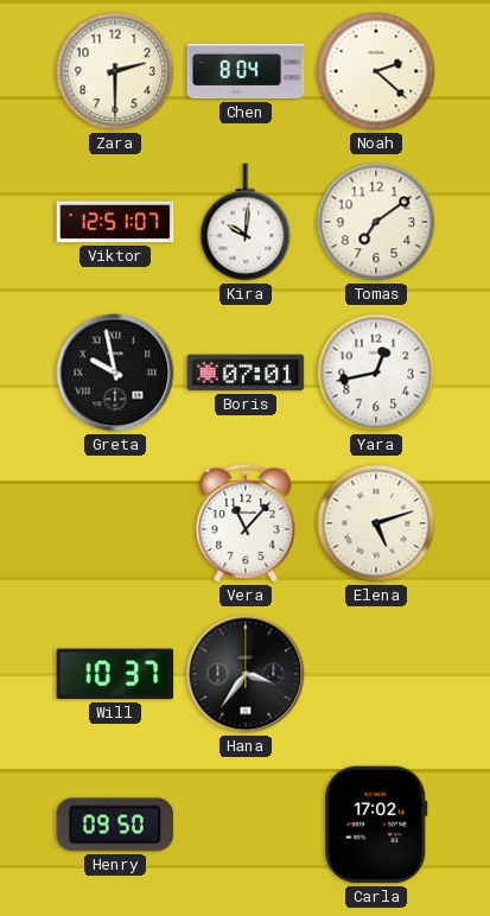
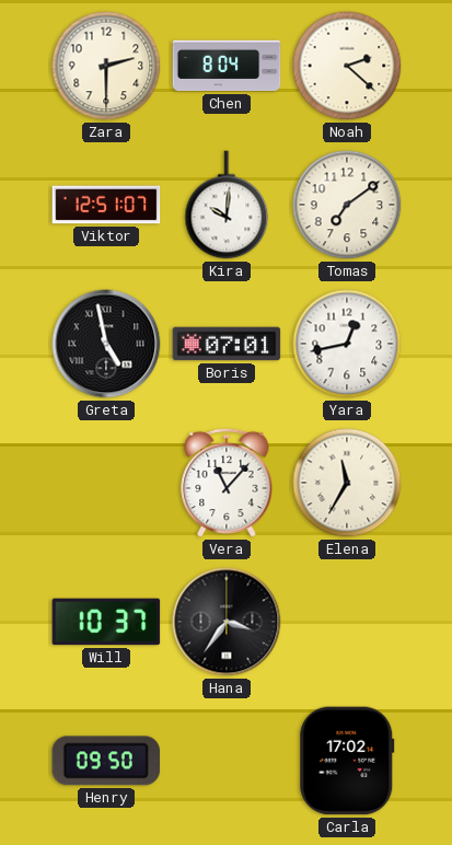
Greta: 9:58 -> 4:58
Elena: 5:12 -> 11:35
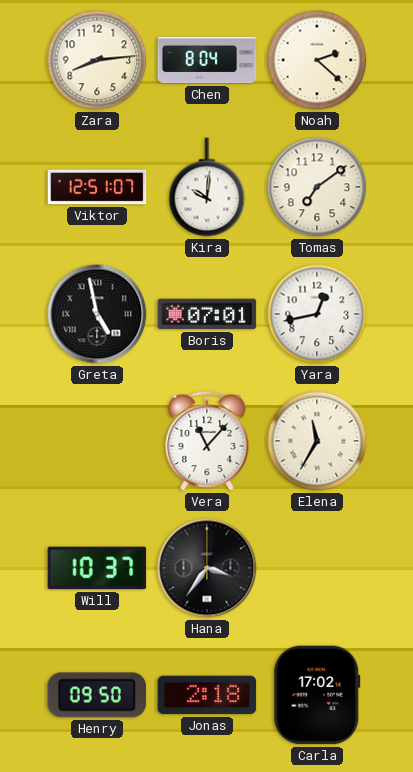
Zara: 2:30 -> 8:14
Jonas: none -> 2:18
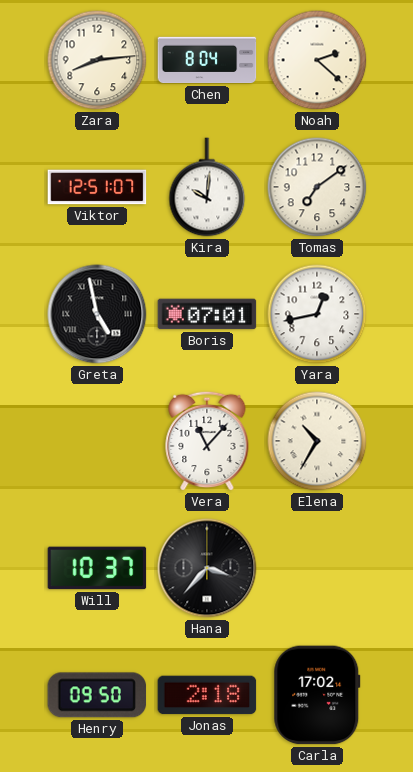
Elena: 11:35 -> 10:35
Hana: 3:36 -> 3:37
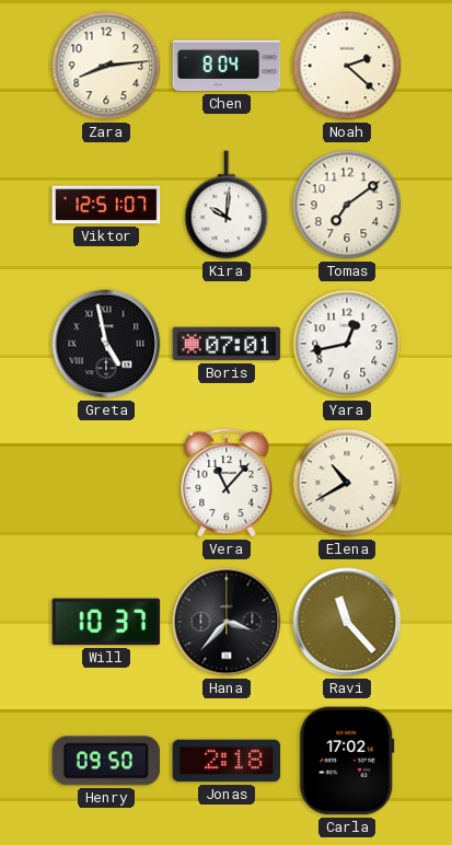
Elena: 10:35 -> 10:40
Ravi: none -> 11:23
